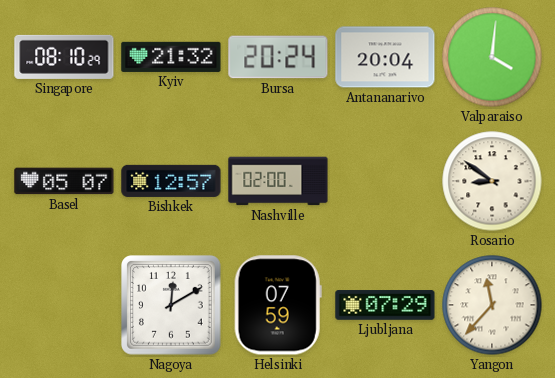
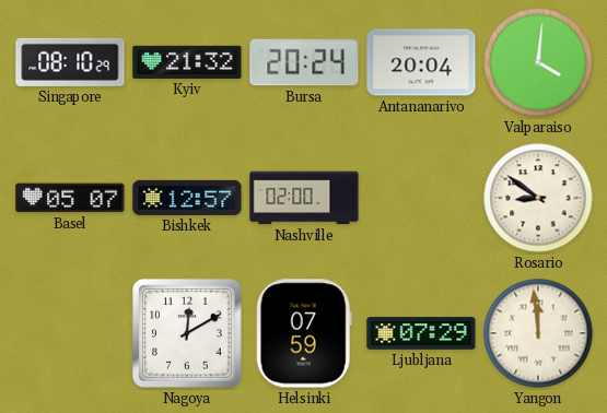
Yangon: 11:37 -> 11:59
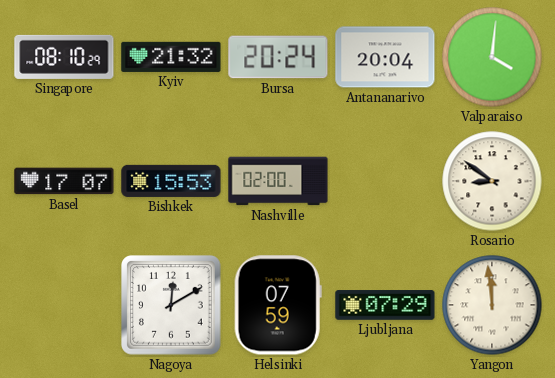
Basel: 05:07 -> 17:07
Bishkek: 12:57 -> 15:53
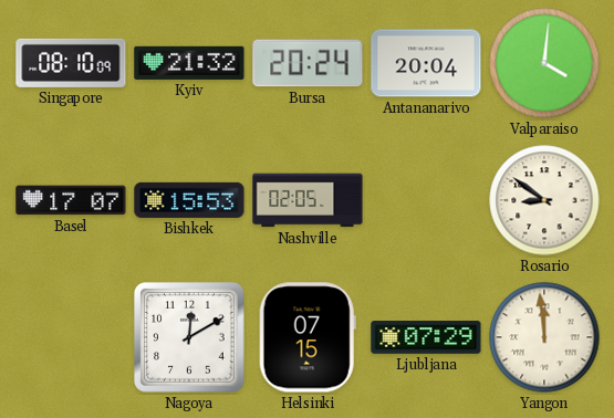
Singapore: 08:10:29 -> 08:10:09
Nashville: 02:00 -> 02:05
Helsinki: 07:59 -> 07:15
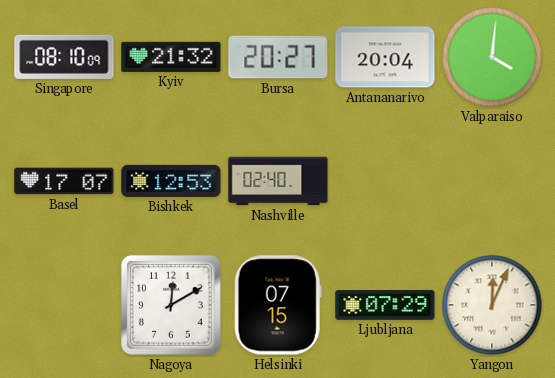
Bursa: 20:24 -> 20:27
Bishkek: 15:53 -> 12:53
Nashville: 02:05 -> 02:40
Rosario: 8:51 -> none
Yangon: 11:59 -> 12:04
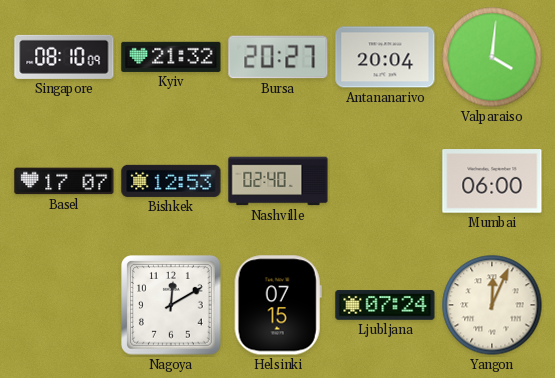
Mumbai: none -> 06:00
Ljubljana: 07:29 -> 07:24
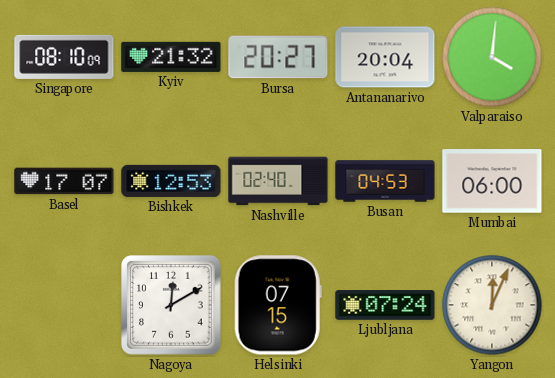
Busan: none -> 04:53
